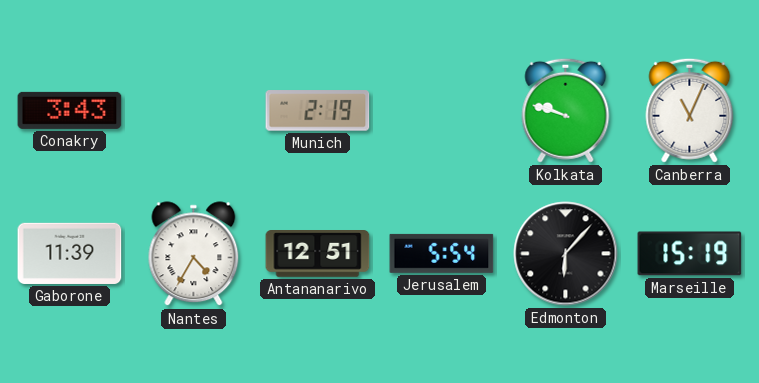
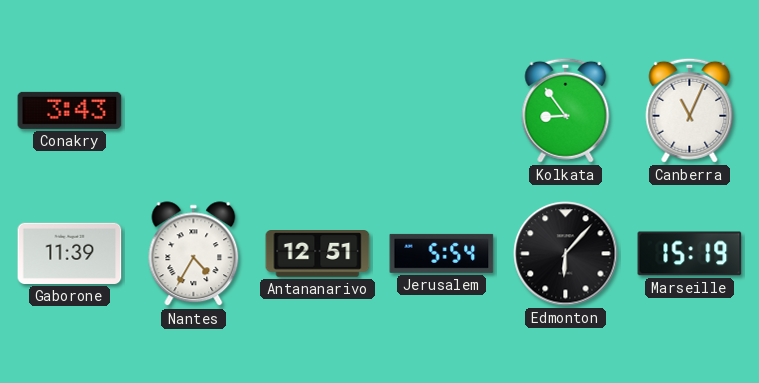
Munich: 2:19 -> none
Kolkata: 9:48 -> 8:54
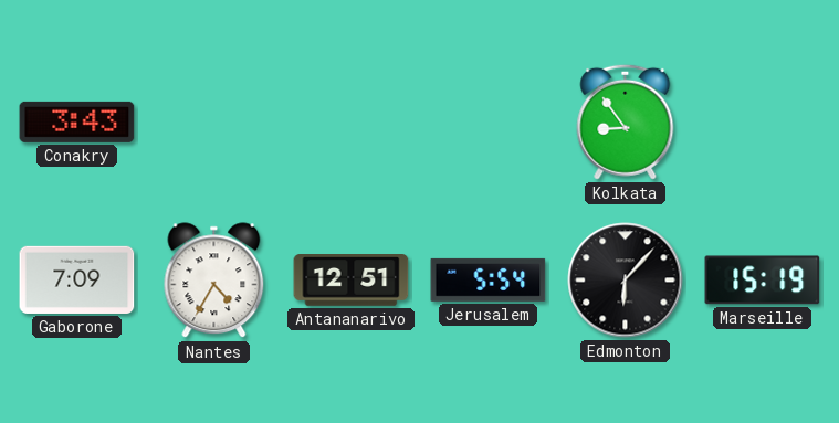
Canberra: 11:04 -> none
Gaborone: 11:39 -> 7:09
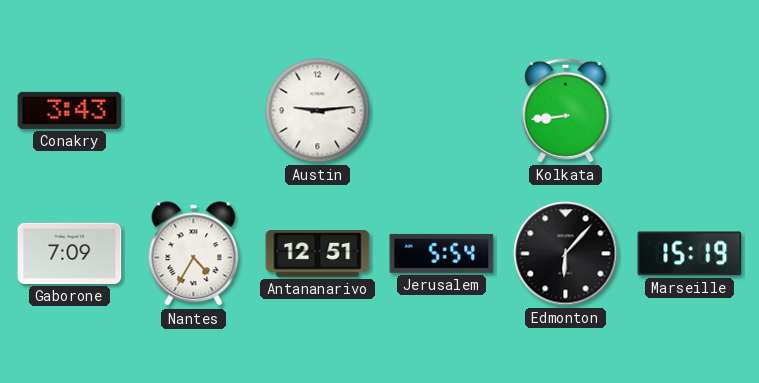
Austin: none -> 9:14
Kolkata: 8:54 -> 8:44
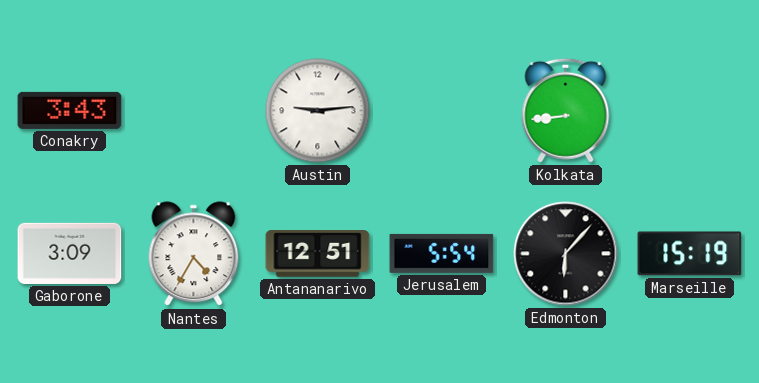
Gaborone: 7:09 -> 3:09
